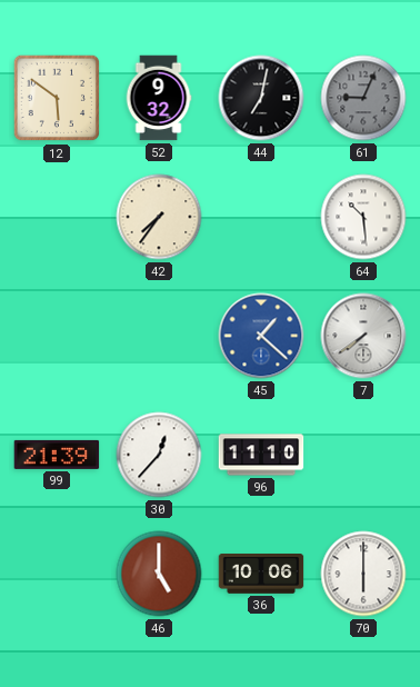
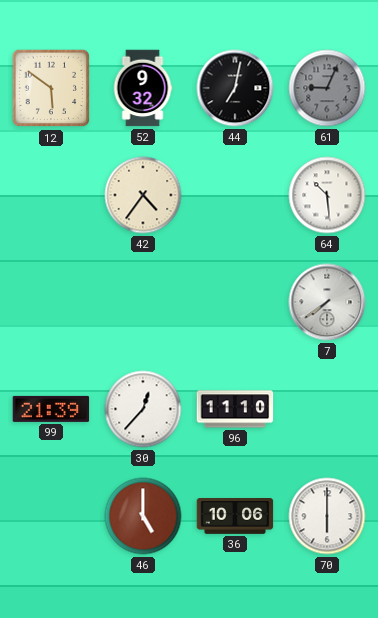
42: 7:36 -> 4:36
45: 1:22 -> none
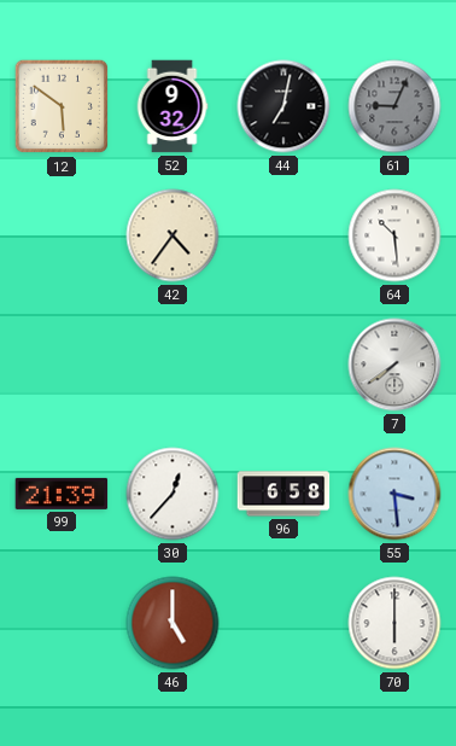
96: 11:10 -> 6:58
55: none -> 3:29
36: 10:06 -> none
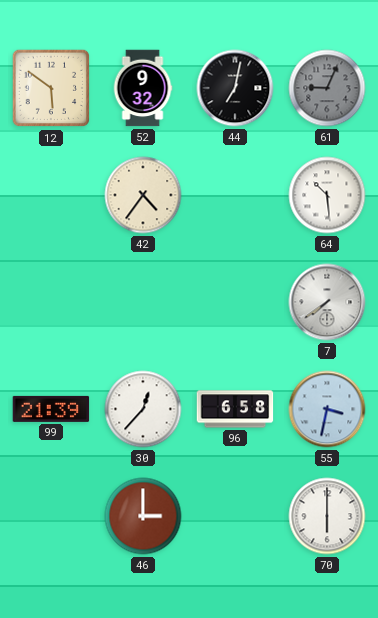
55: 3:29 -> 3:32
46: 5:00 -> 3:00
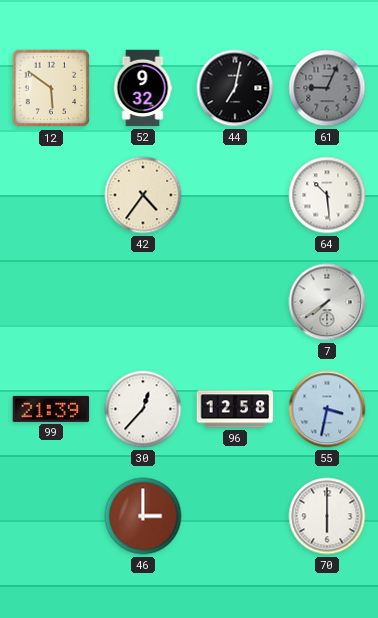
96: 6:58 -> 12:58
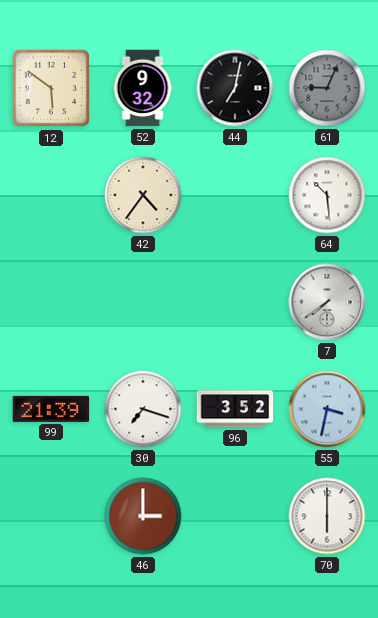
30: 12:37 -> 7:18
96: 12:58 -> 3:52
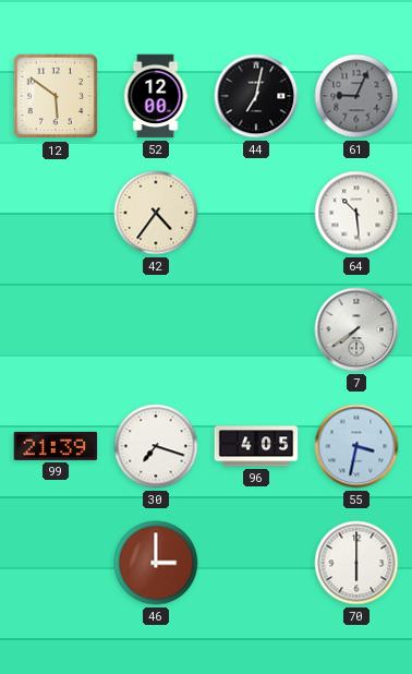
52: 9:32 -> 12:00
96: 3:52 -> 4:05
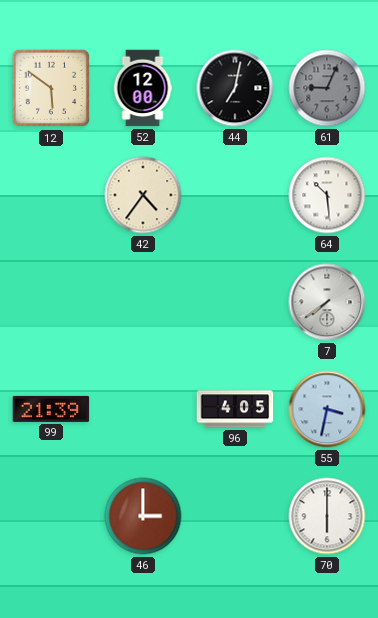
30: 7:18 -> none
